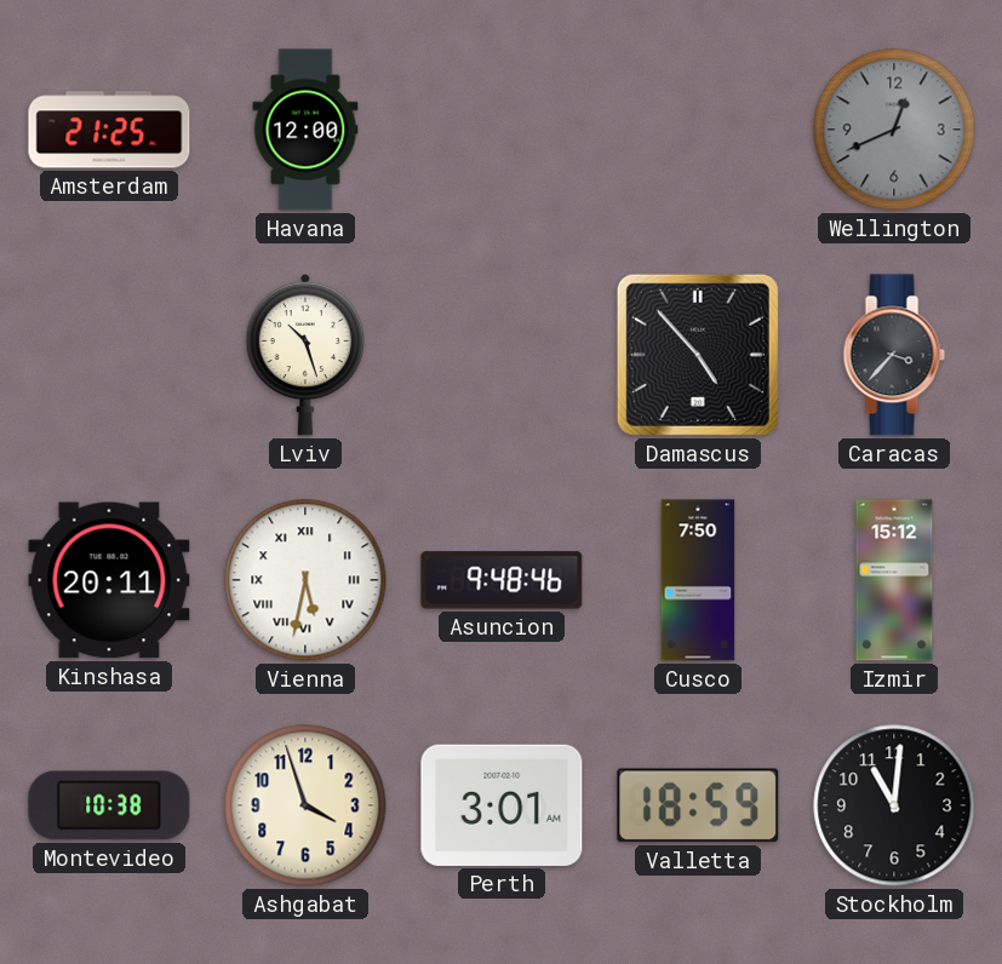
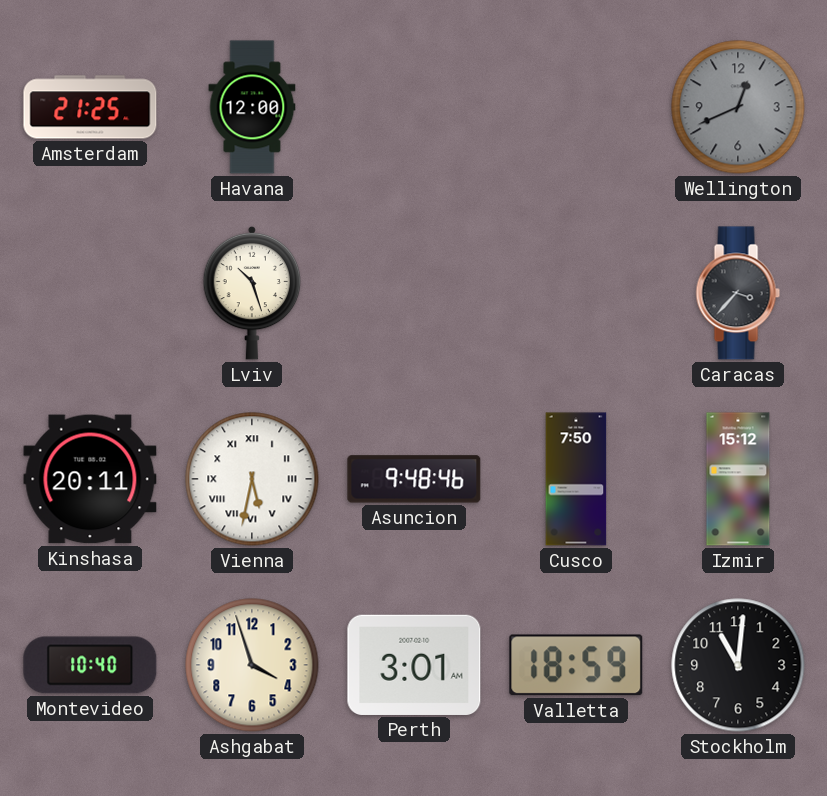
Damascus: 4:53 -> none
Montevideo: 10:38 -> 10:40
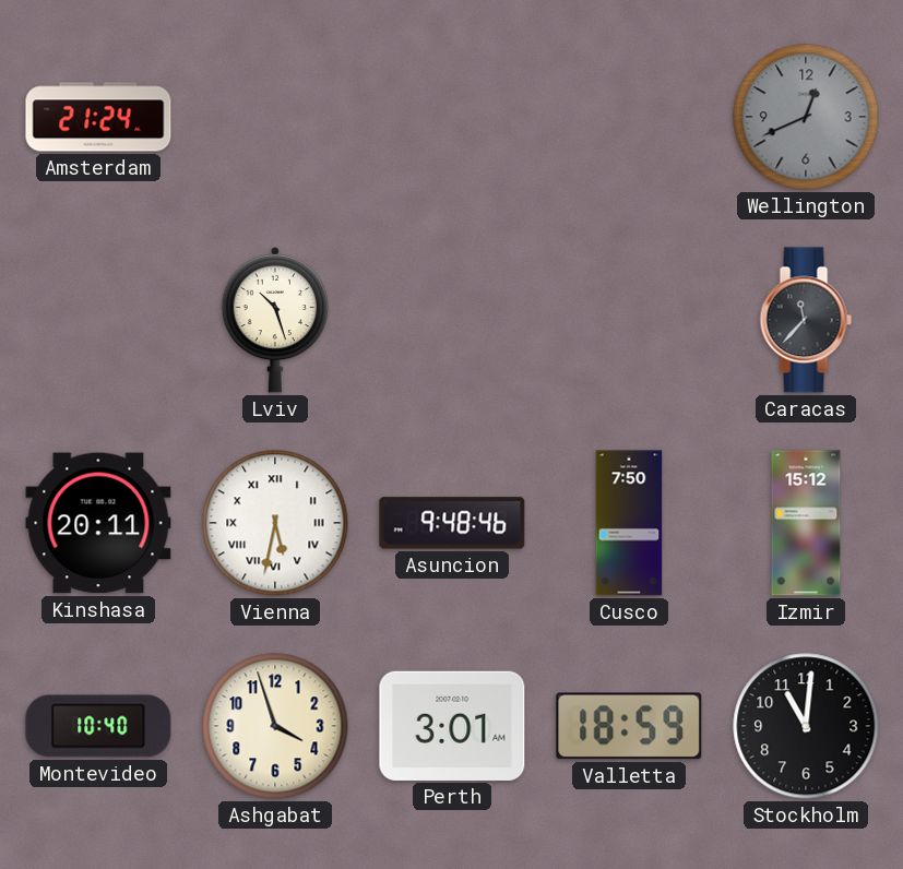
Amsterdam: 21:25 -> 21:24
Havana: 12:00 -> none
Caracas: 3:37 -> 11:37
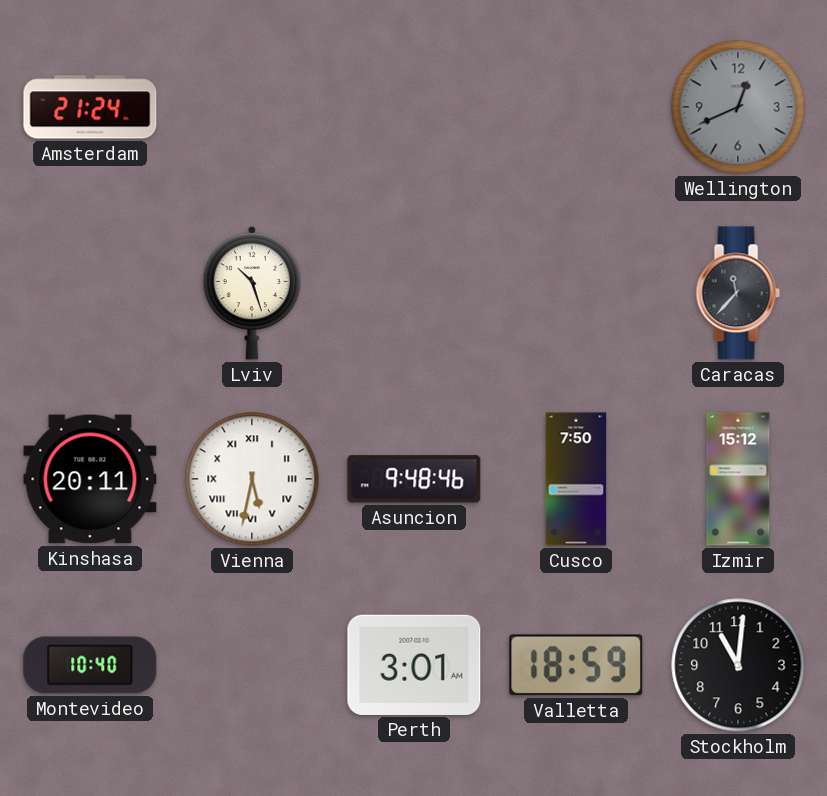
Ashgabat: 3:57 -> none
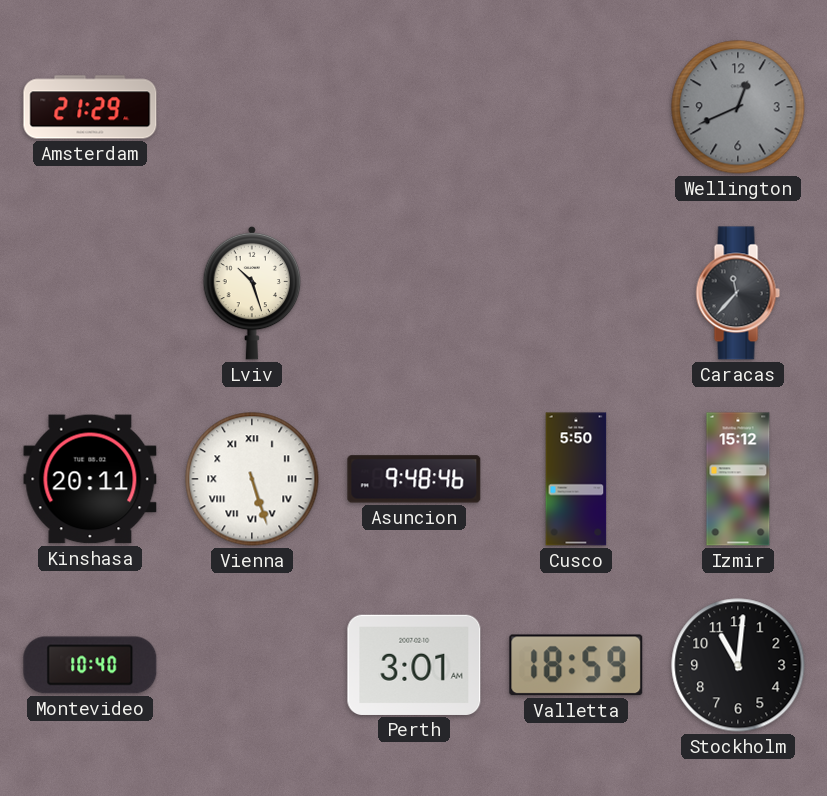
Amsterdam: 21:24 -> 21:29
Vienna: 5:32 -> 5:27
Cusco: 7:50 -> 5:50
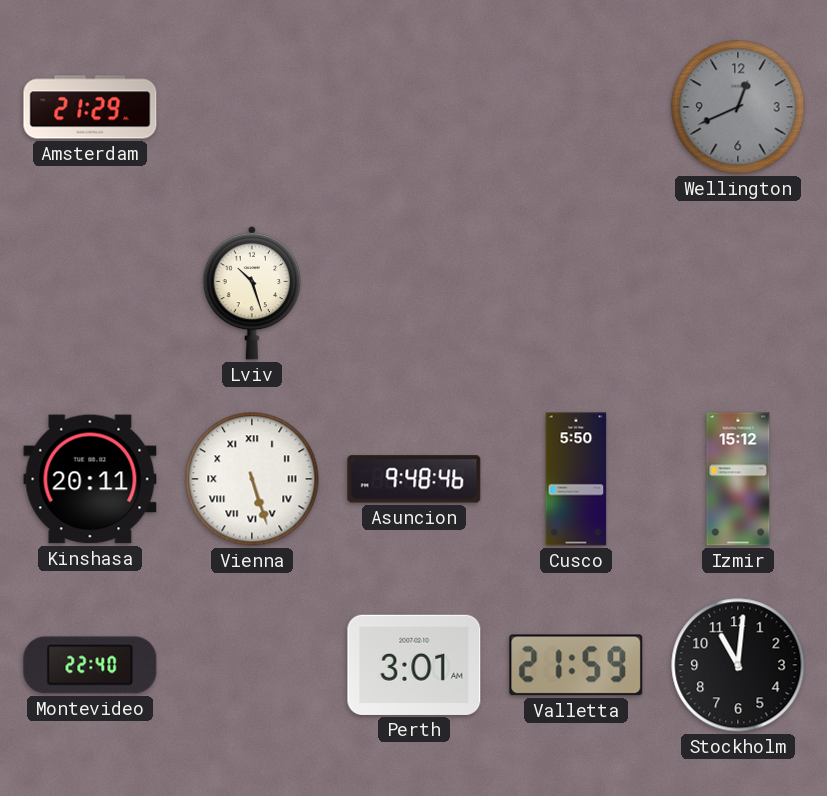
Caracas: 11:37 -> none
Montevideo: 10:40 -> 22:40
Valletta: 18:59 -> 21:59
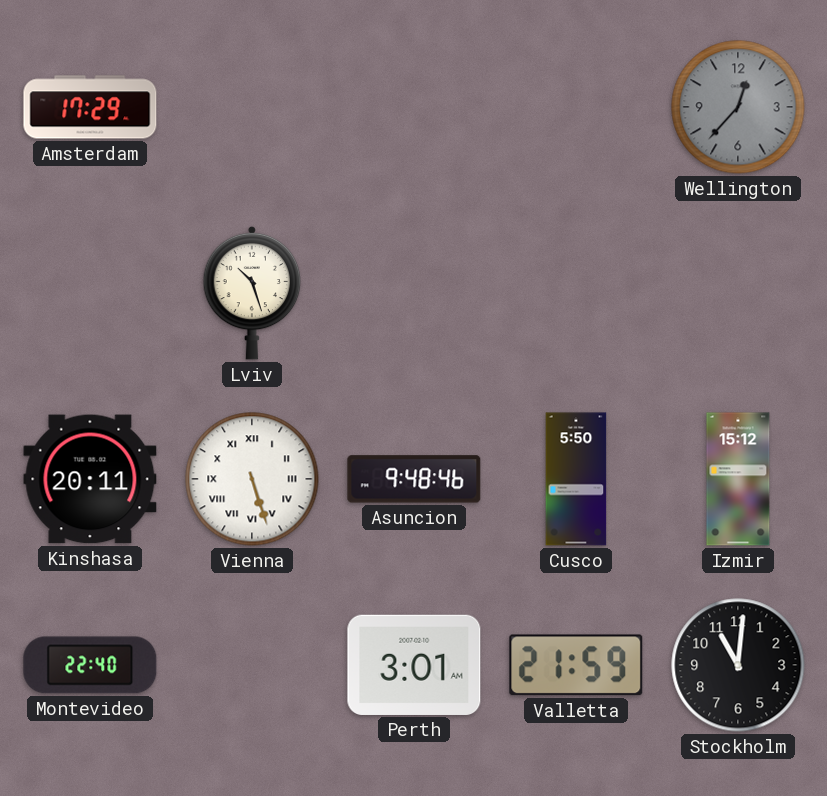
Amsterdam: 21:29 -> 17:29
Wellington: 12:41 -> 12:37
